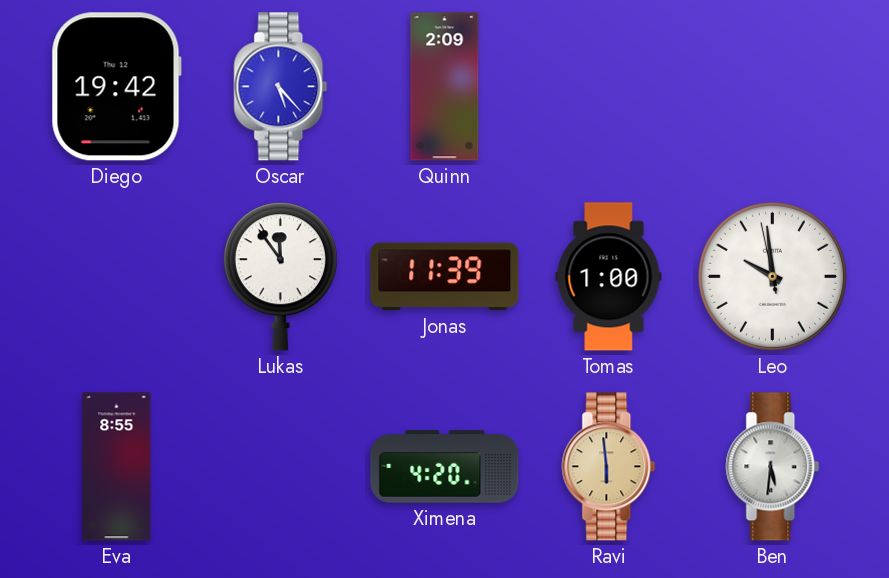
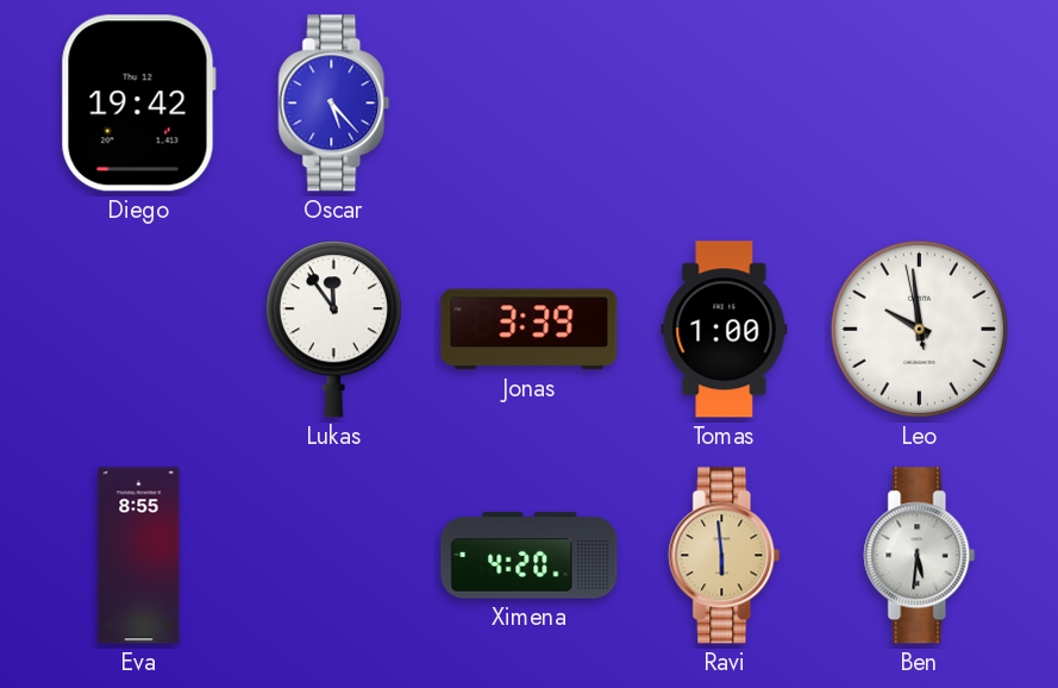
Quinn: 2:09 -> none
Jonas: 11:39 -> 3:39
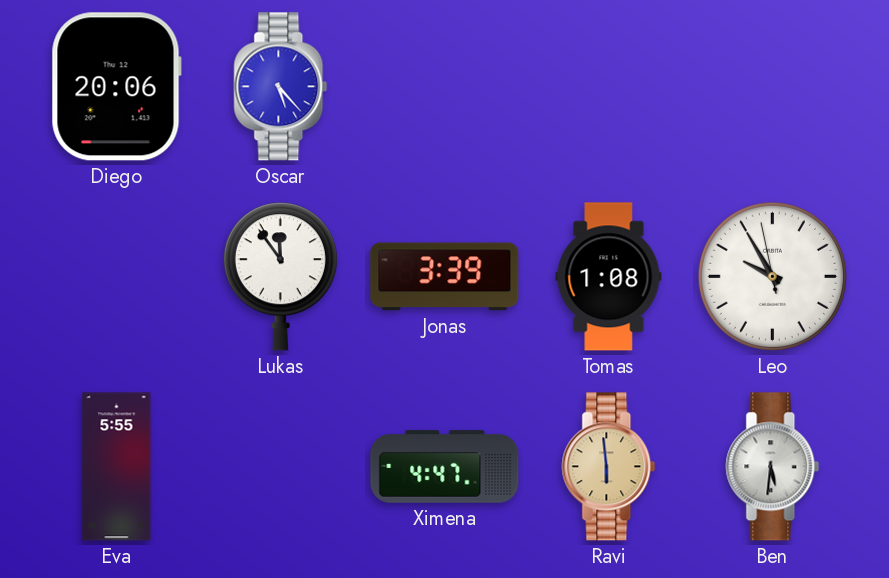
Diego: 19:42 -> 20:06
Tomas: 1:00 -> 1:08
Leo: 9:58 -> 9:54
Eva: 8:55 -> 5:55
Ximena: 4:20 -> 4:47
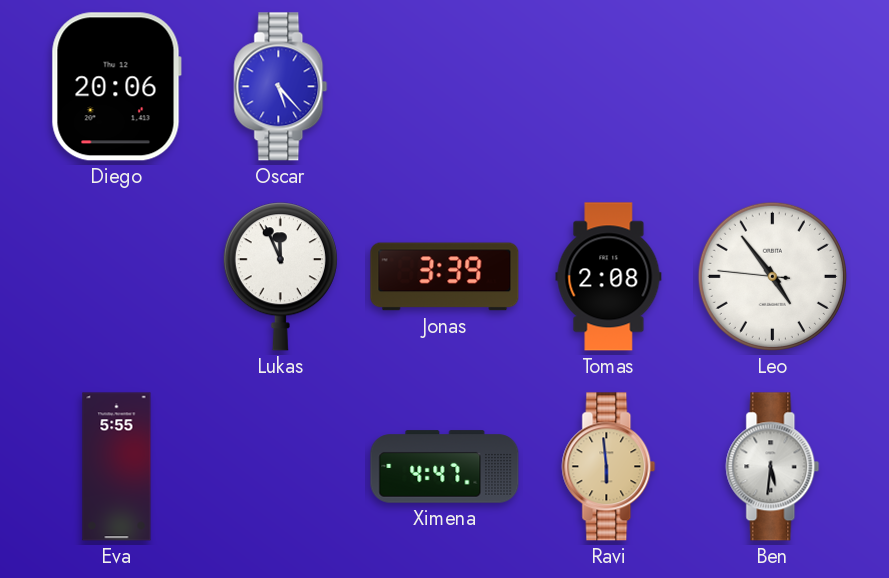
Lukas: 11:54 -> 11:56
Tomas: 1:08 -> 2:08
Leo: 9:54 -> 4:53
